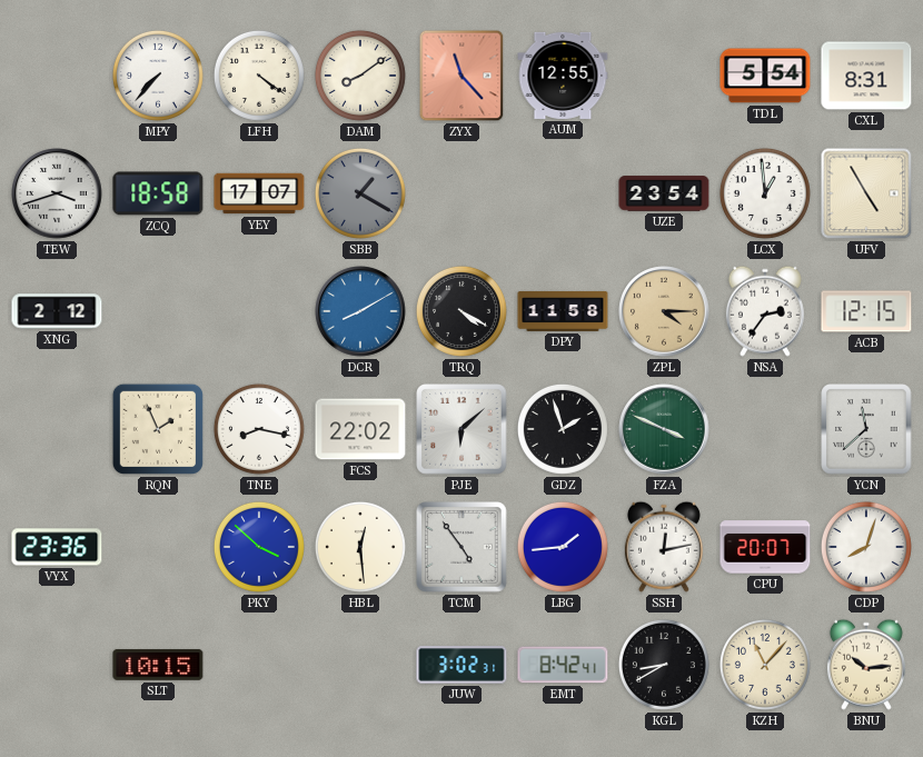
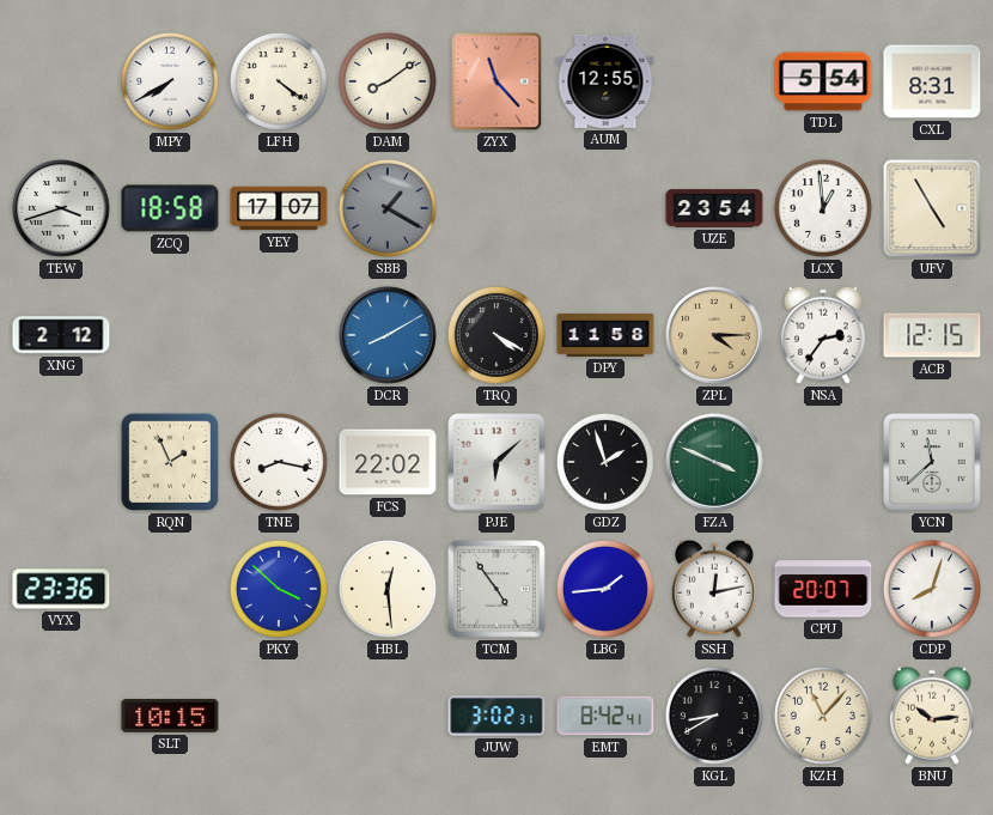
MPY: 7:37 -> 7:40
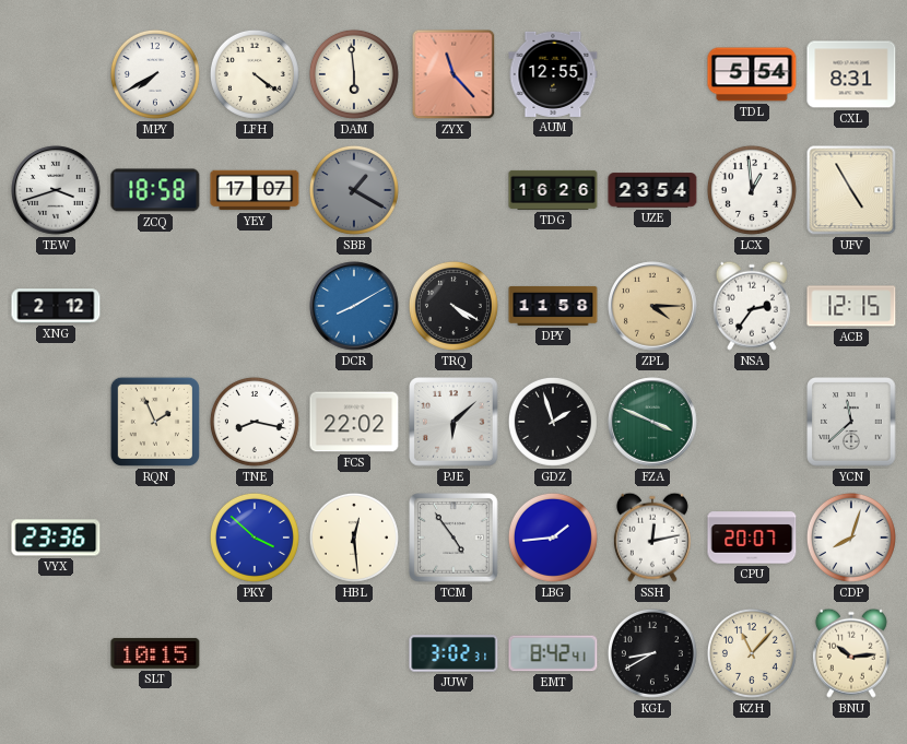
DAM: 8:09 -> 5:59
TDG: none -> 16:26
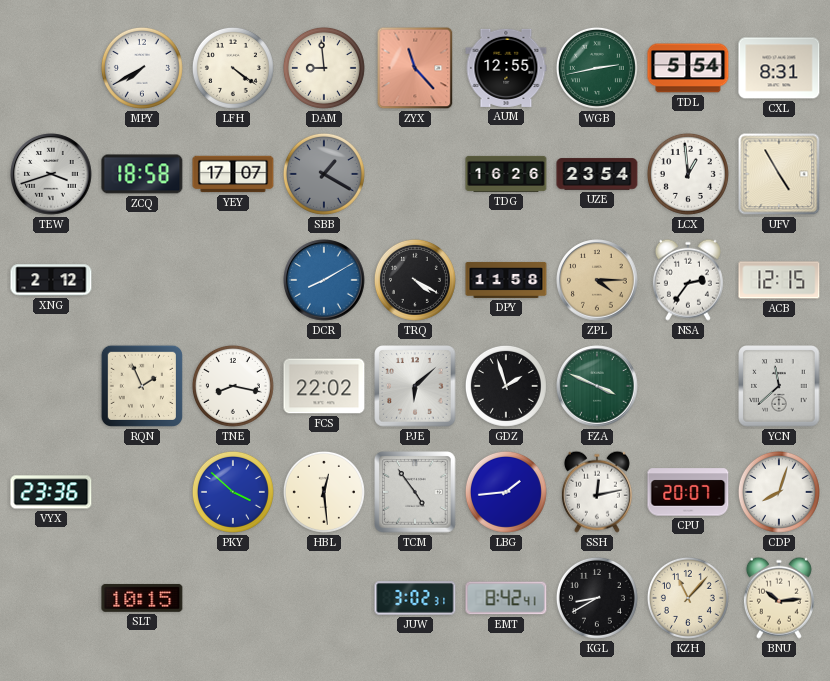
DAM: 5:59 -> 8:59
WGB: none -> 2:43
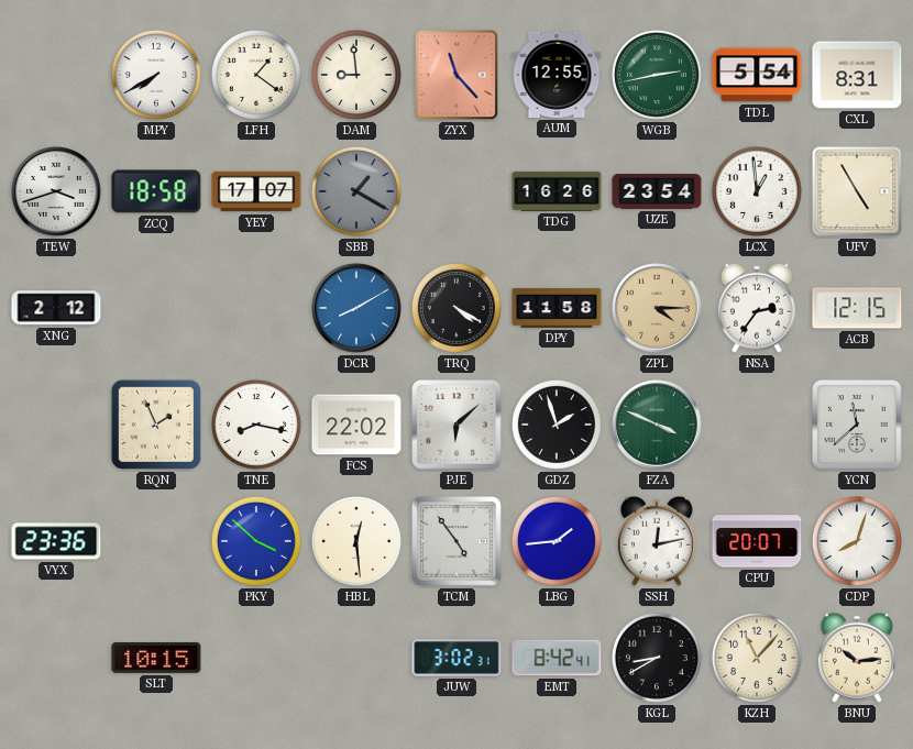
LFH: 4:21 -> 1:21
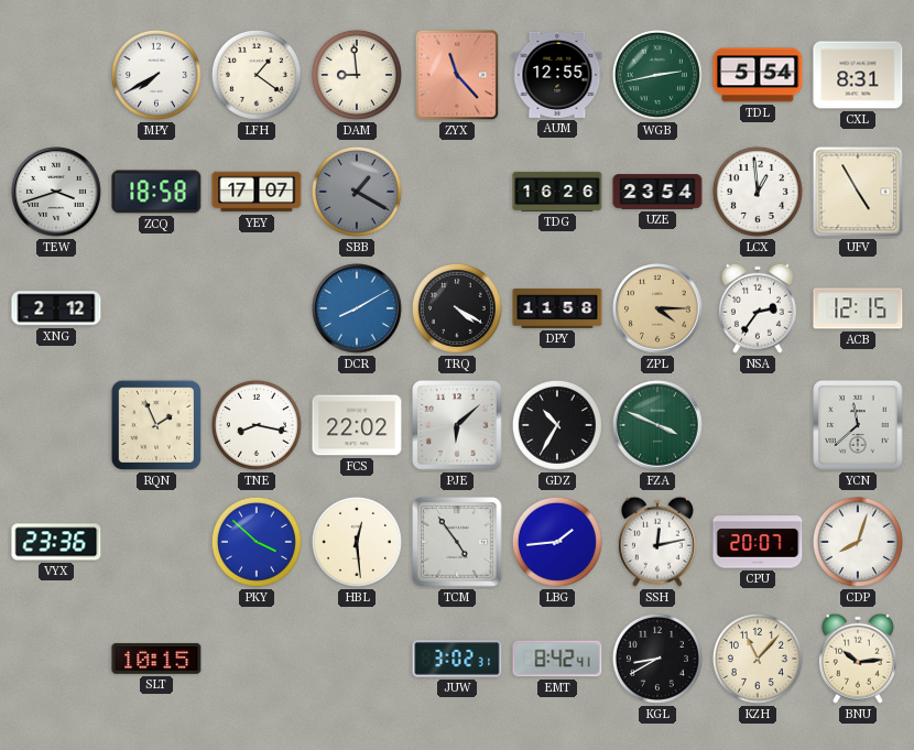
GDZ: 1:57 -> 10:35
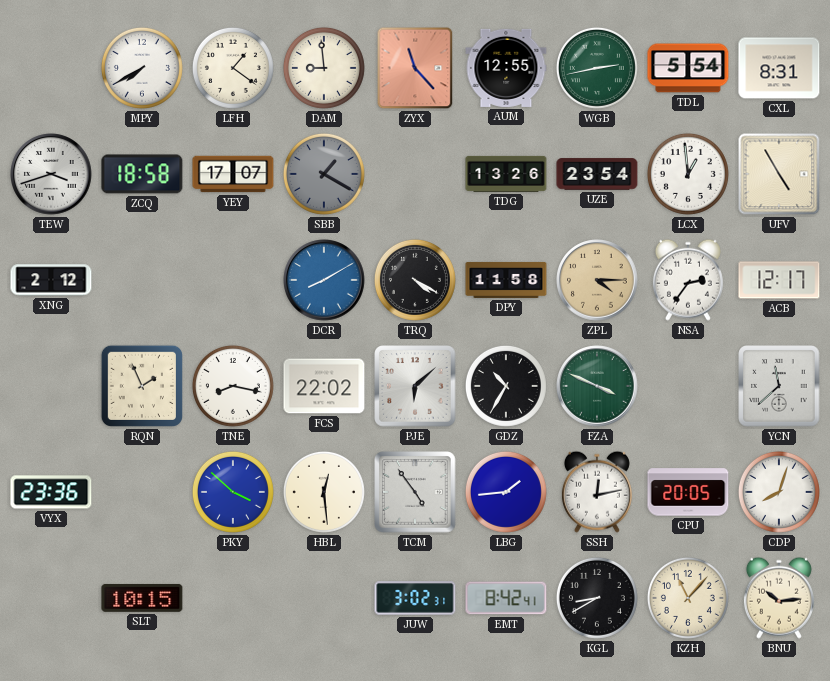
TDG: 16:26 -> 13:26
ACB: 12:15 -> 12:17
CPU: 20:07 -> 20:05
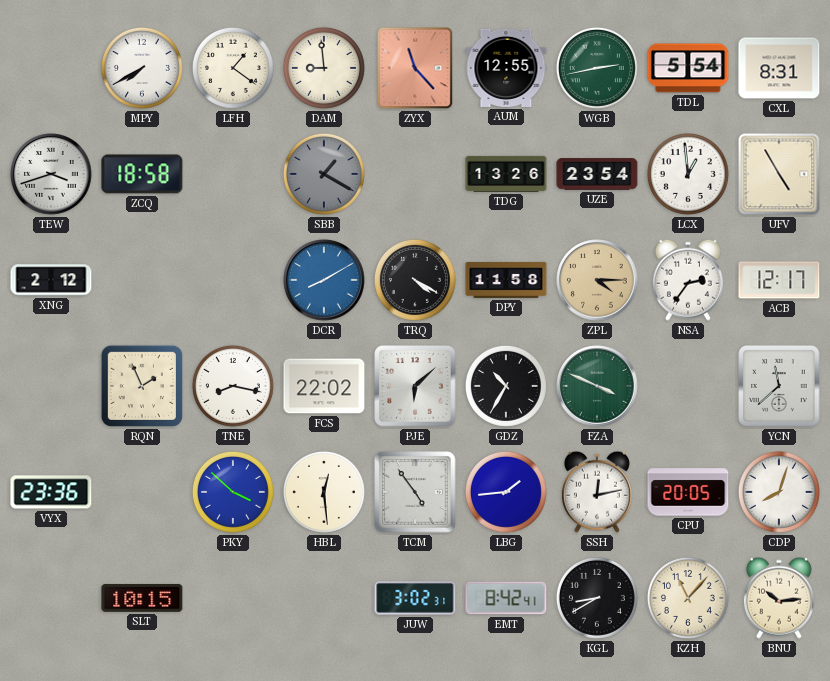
YEY: 17:07 -> none
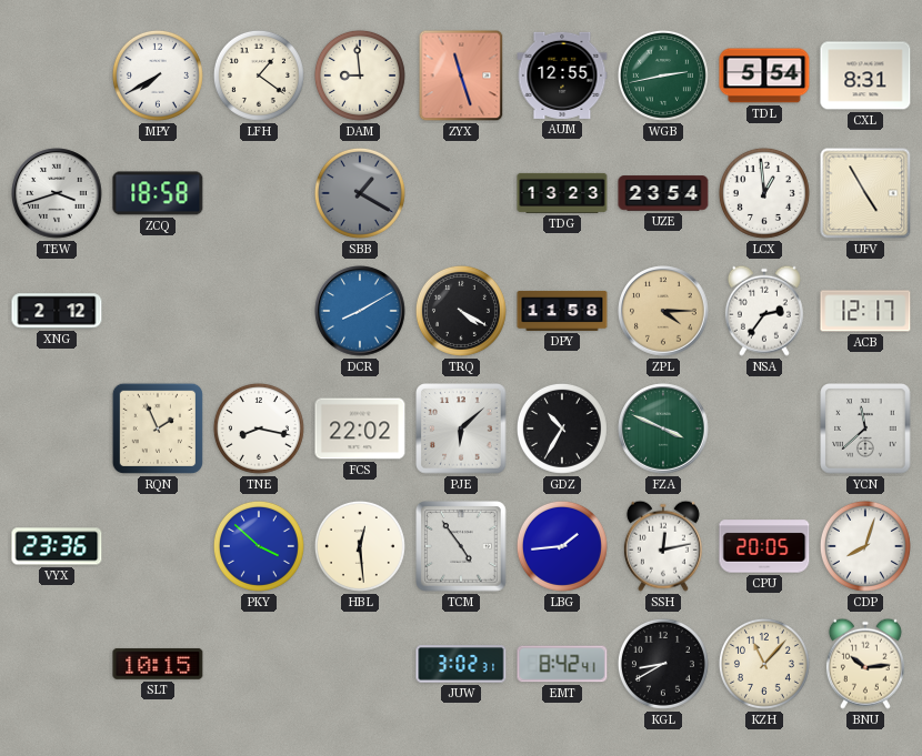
ZYX: 11:23 -> 11:27
TDG: 13:26 -> 13:23
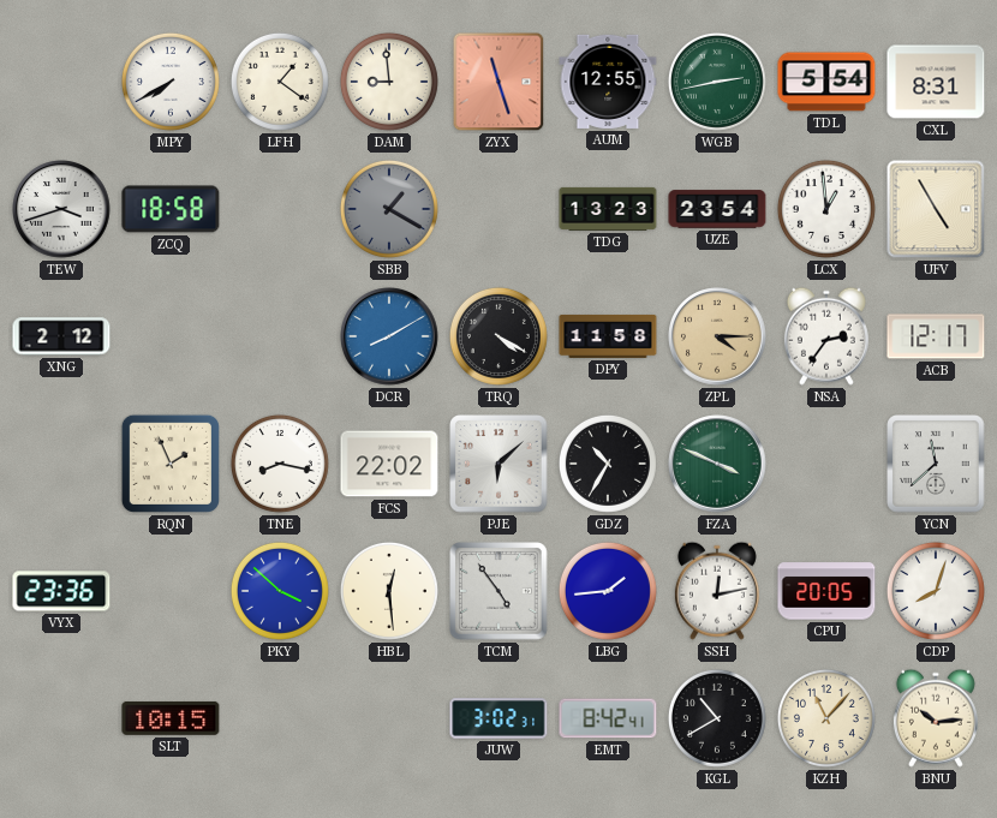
KGL: 8:40 -> 10:40
